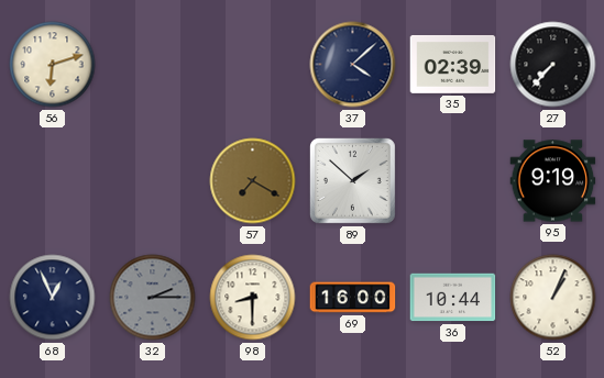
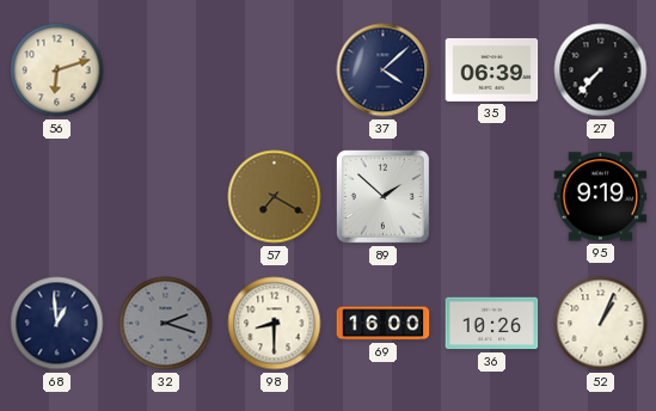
35: 02:39 -> 06:39
68: 12:56 -> 12:59
32: 2:15 -> 2:18
36: 10:44 -> 10:26
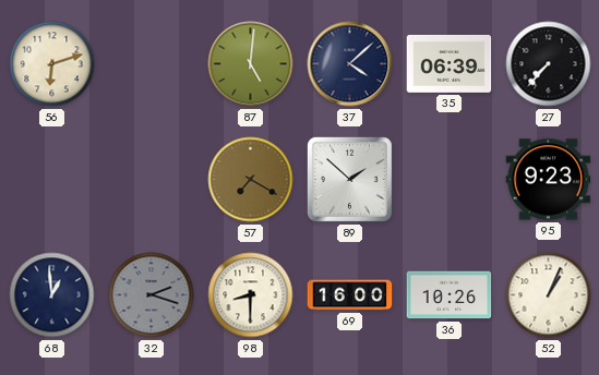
87: none -> 5:01
95: 9:19 -> 9:23
